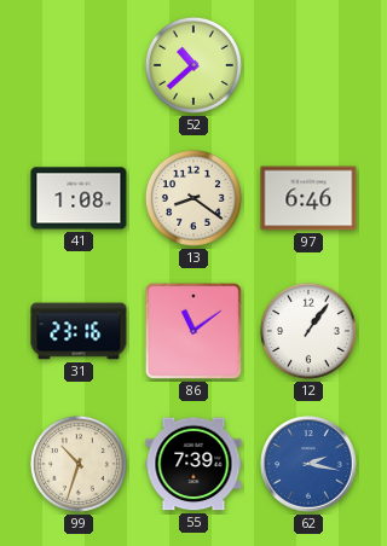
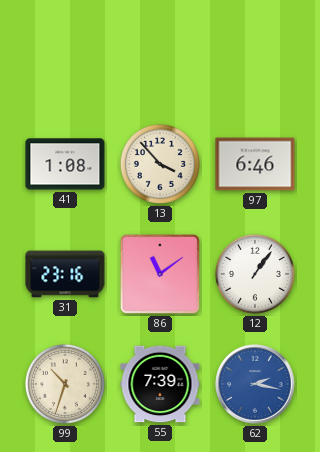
52: 10:38 -> none
13: 8:21 -> 3:53
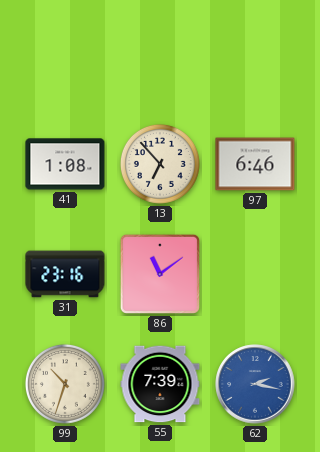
13: 3:53 -> 6:53
12: 1:06 -> none
